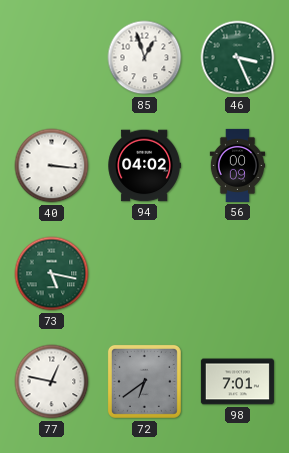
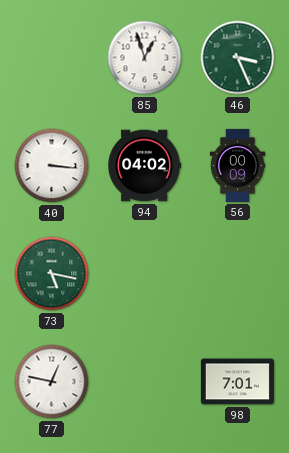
72: 6:39 -> none
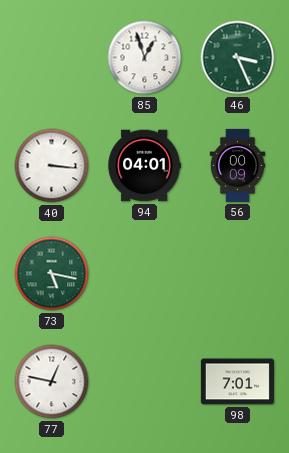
94: 04:02 -> 04:01
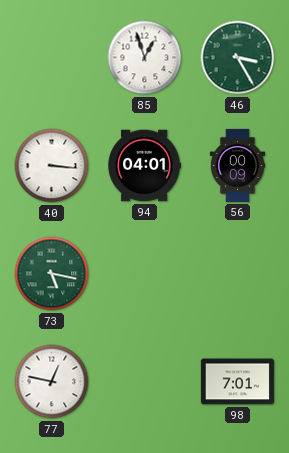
46: 3:26 -> 3:25
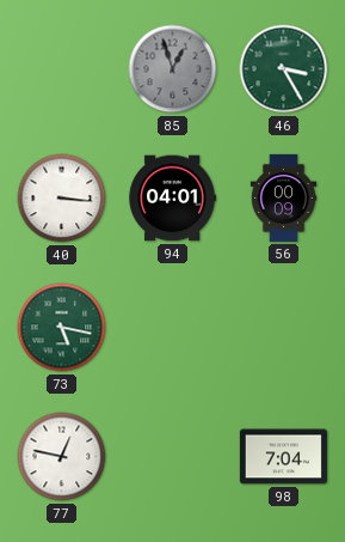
85 dial: white -> grey
98: 7:01 -> 7:04
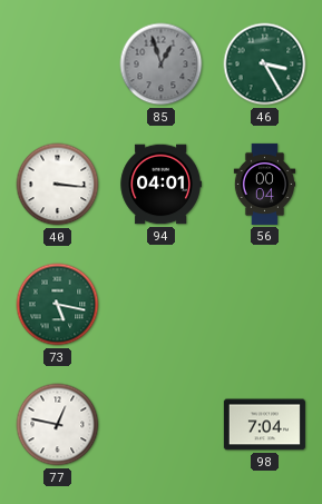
56: 00:09 -> 00:04
